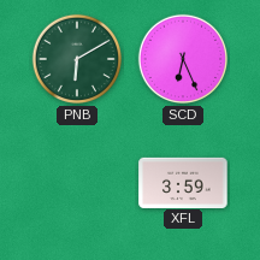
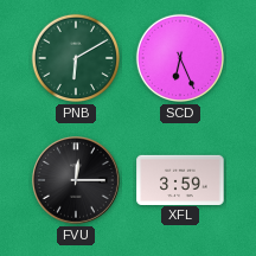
FVU: none -> 12:15
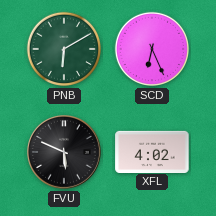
FVU: 12:15 -> 5:49
XFL: 3:59 -> 4:02
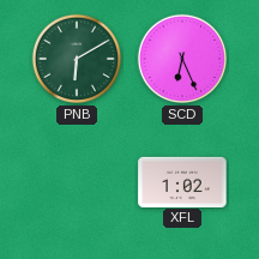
FVU: 5:49 -> none
XFL: 4:02 -> 1:02
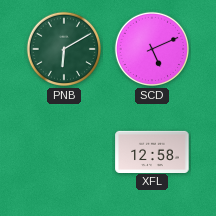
SCD: 6:26 -> 5:11
XFL: 1:02 -> 12:58
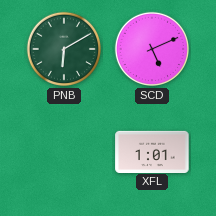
XFL: 12:58 -> 1:01
